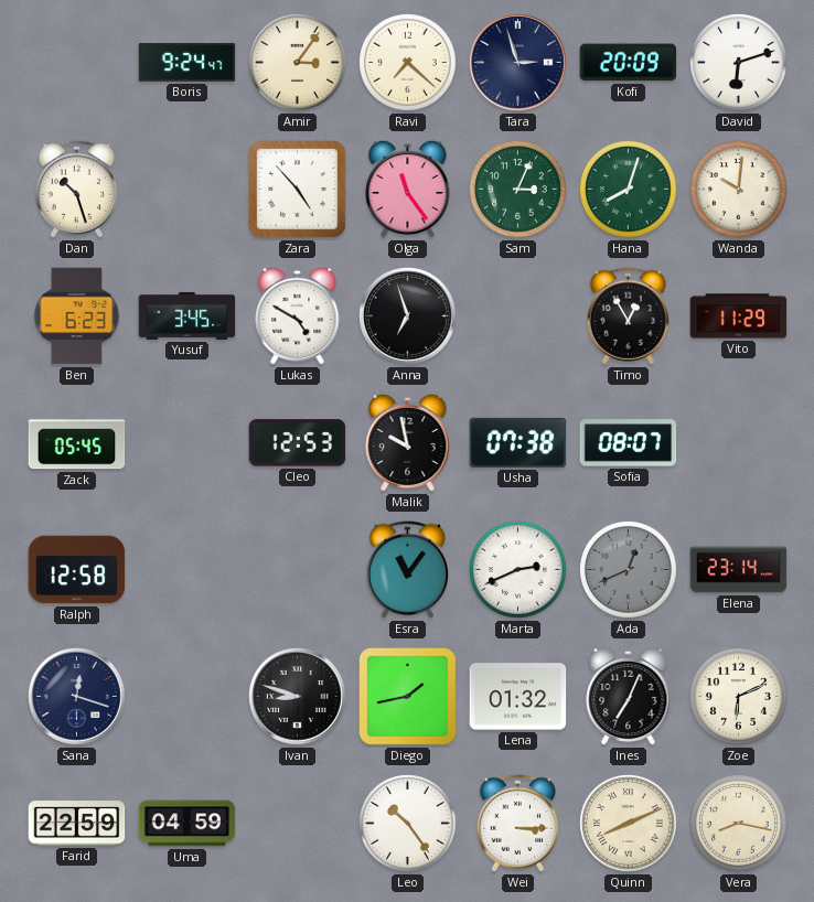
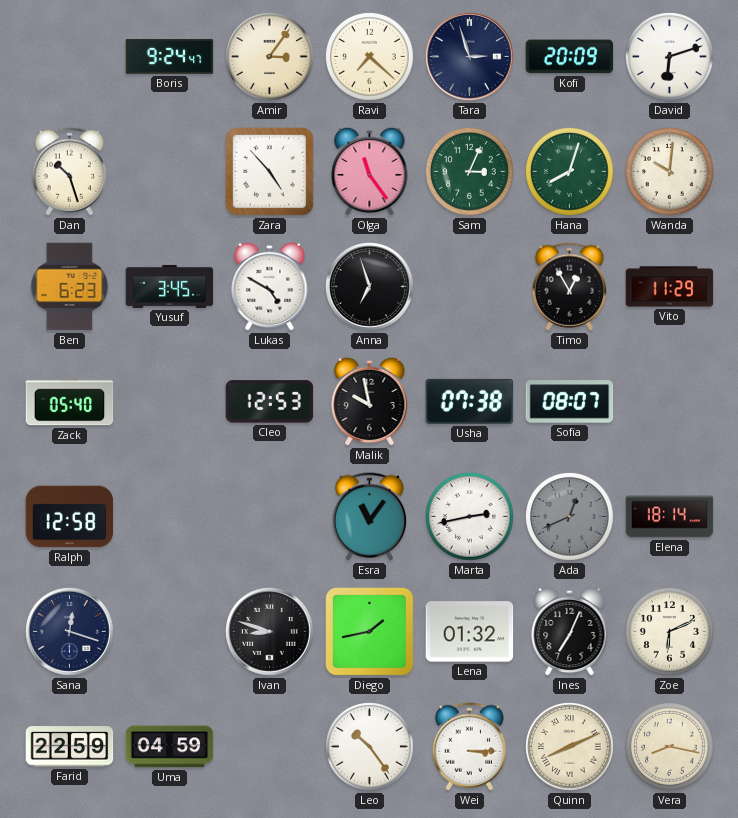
Zack: 05:45 -> 05:40
Marta: 2:41 -> 2:43
Elena: 23:14 -> 18:14
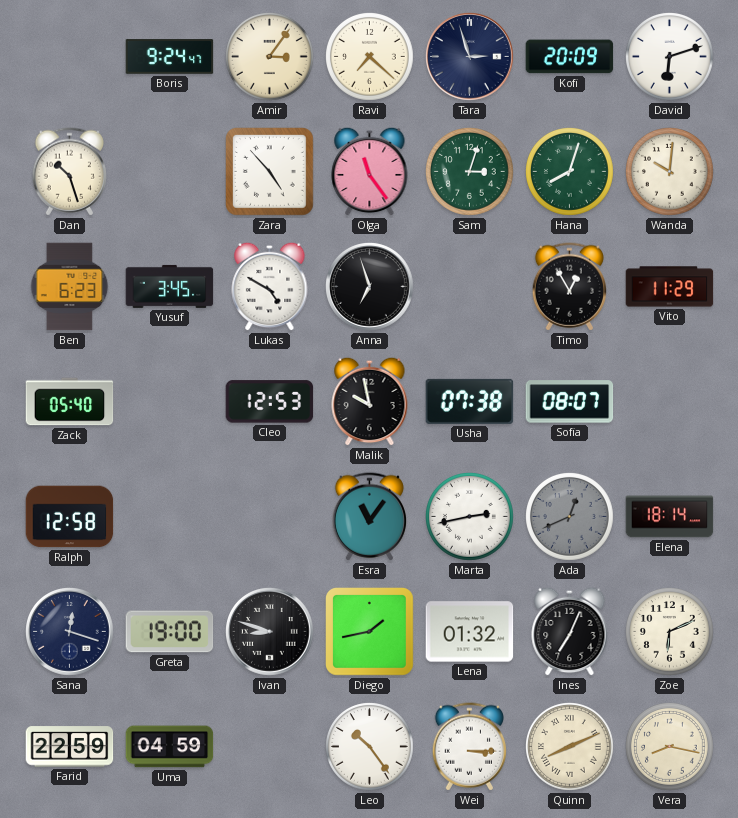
Sam: 3:04 -> 3:03
Greta: none -> 19:00
